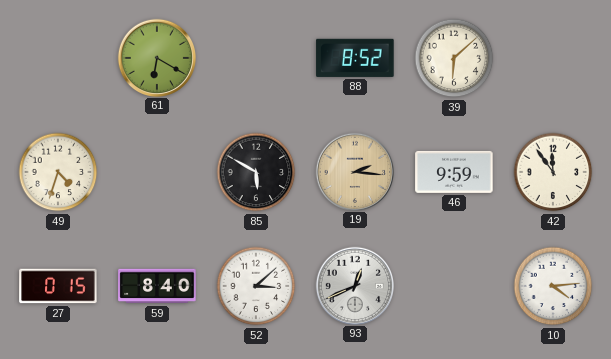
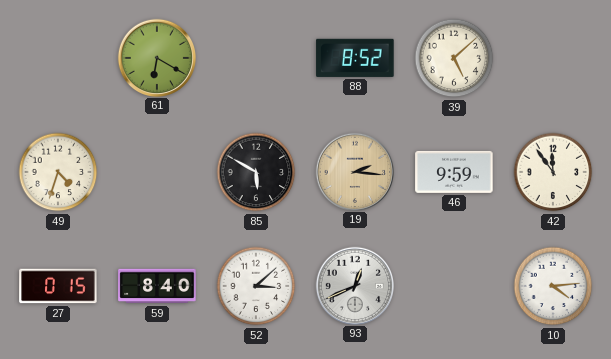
39: 6:08 -> 5:08
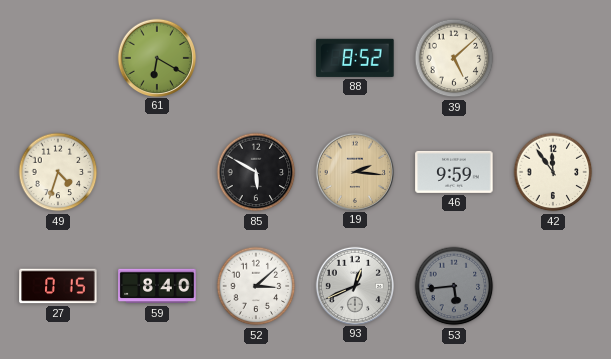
53: none -> 5:44
10: 4:14 -> none
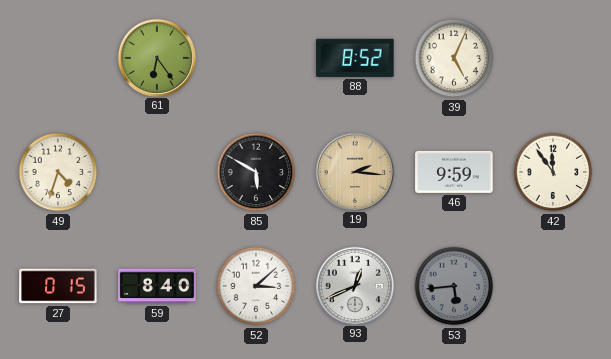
61: 6:20 -> 6:24
39: 5:08 -> 5:04
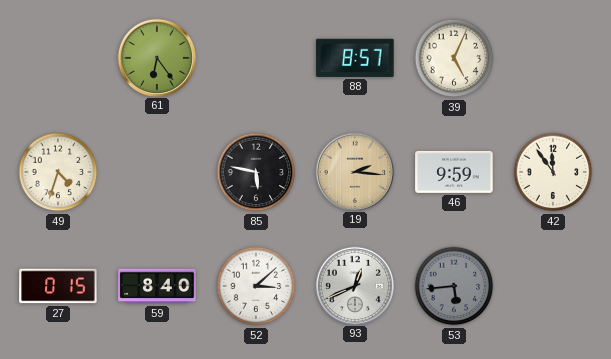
88: 8:52 -> 8:57
85: 5:50 -> 5:47
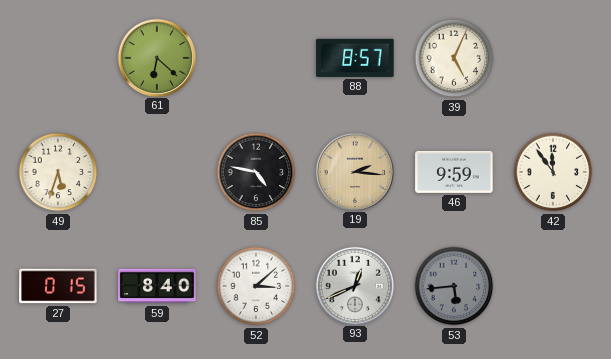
61: 6:24 -> 6:22
49: 4:33 -> 5:33
85: 5:47 -> 4:47
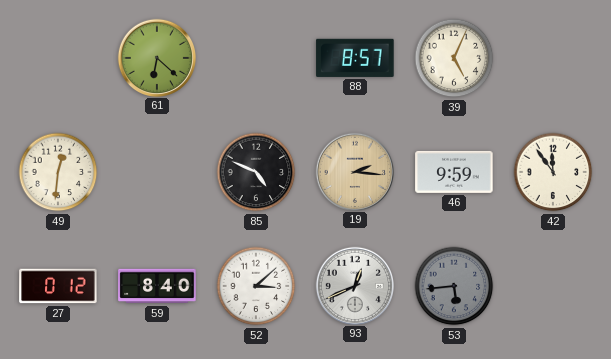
49: 5:33 -> 12:31
85: 4:47 -> 4:49
27: 0:15 -> 0:12
